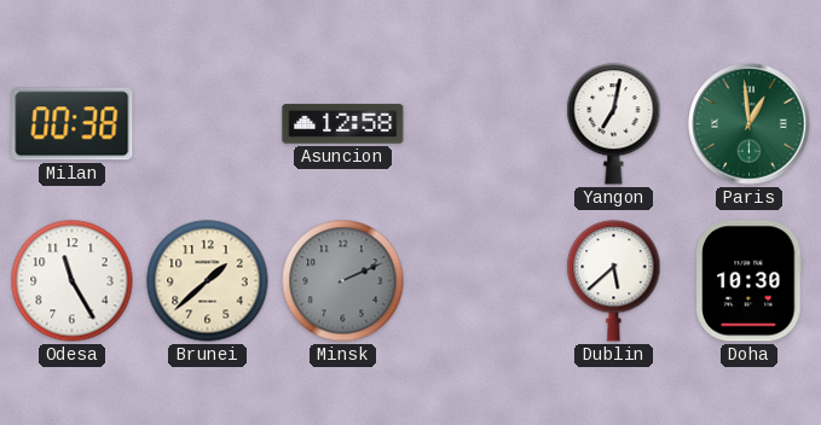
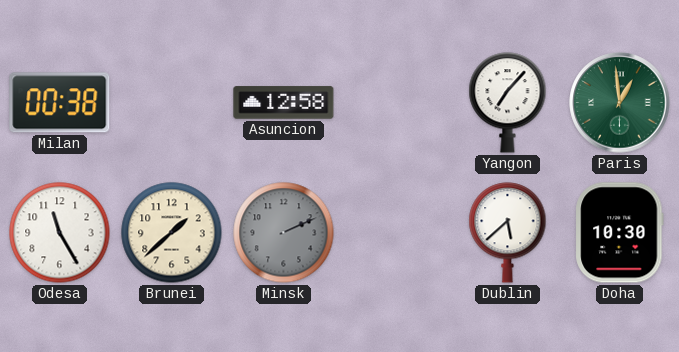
Yangon: 7:02 -> 7:07
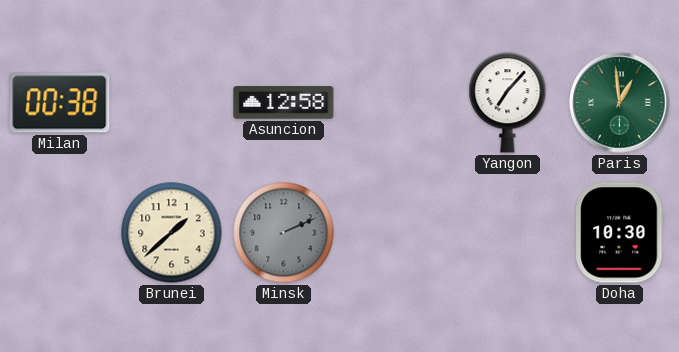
Odesa: 11:25 -> none
Dublin: 5:38 -> none
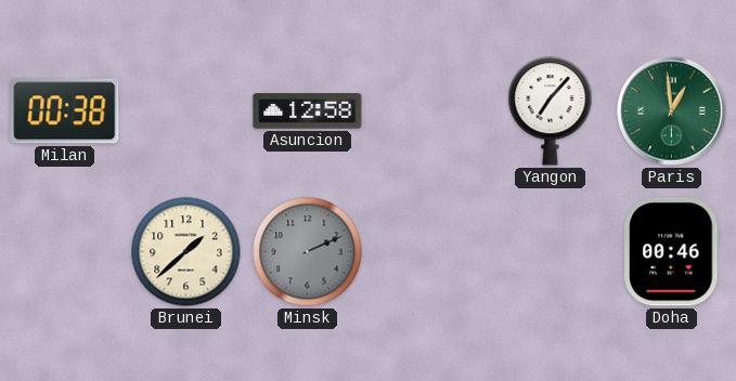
Doha: 10:30 -> 00:46
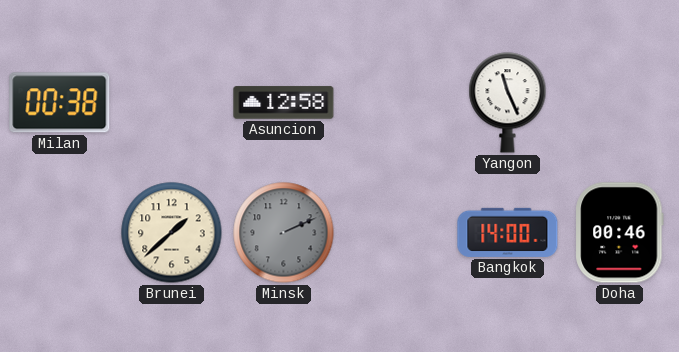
Yangon: 7:07 -> 11:26
Paris: 12:59 -> none
Bangkok: none -> 14:00
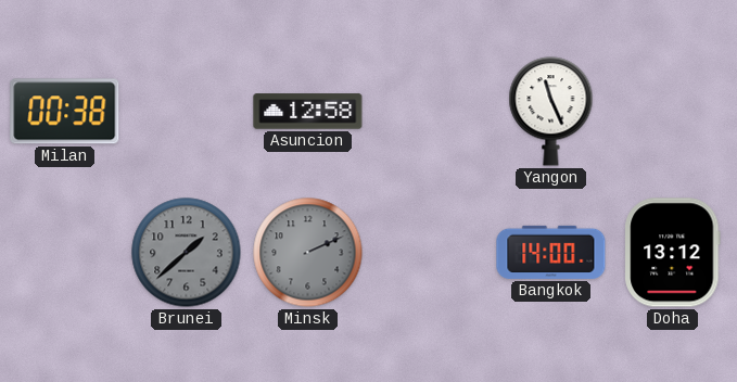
Brunei dial: cream -> grey
Doha: 00:46 -> 13:12
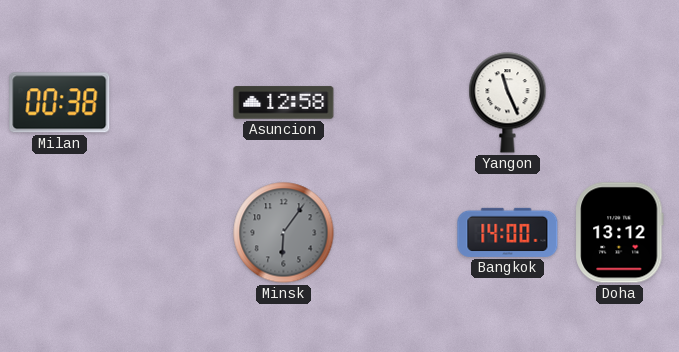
Brunei: 1:38 -> none
Minsk: 2:11 -> 6:06
